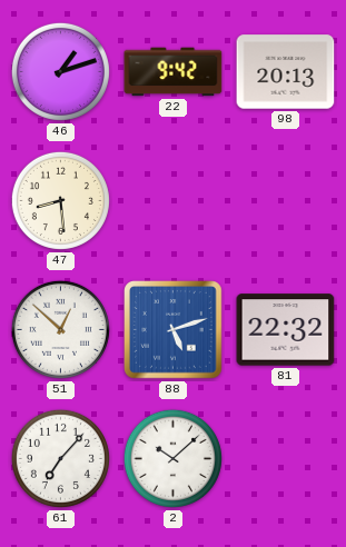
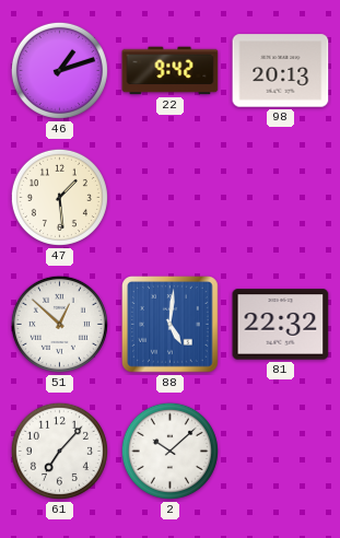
47: 8:29 -> 1:29
88: 5:12 -> 5:01
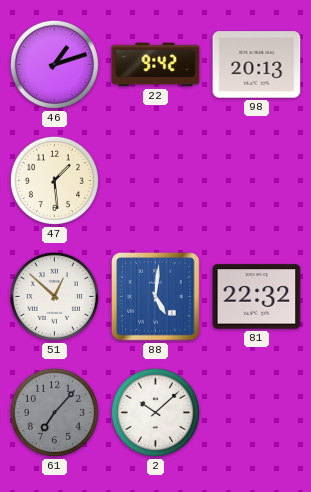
61 dial: white -> grey
